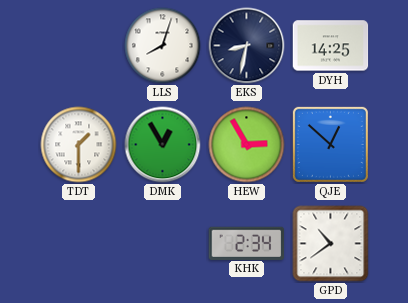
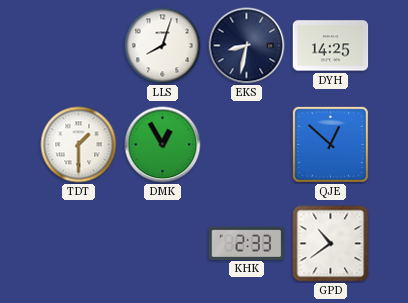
HEW: 2:55 -> none
KHK: 2:34 -> 2:33
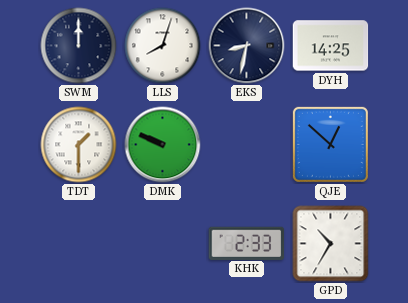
SWM: none -> 12:00
DMK: 12:55 -> 9:49
GPD: 10:39 -> 10:35
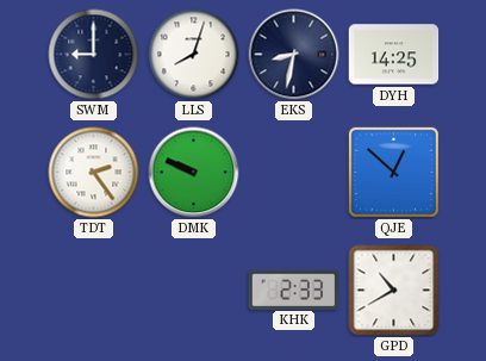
SWM: 12:00 -> 9:00
TDT: 1:30 -> 2:24
GPD: 10:35 -> 10:40
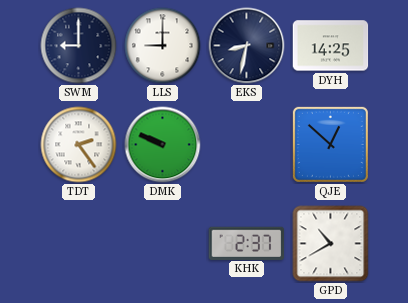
LLS: 8:03 -> 9:00
KHK: 2:33 -> 2:37
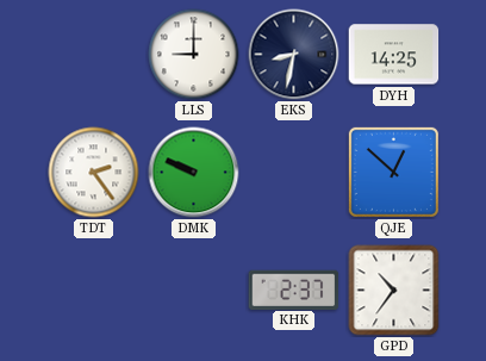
SWM: 9:00 -> none
GPD: 10:40 -> 10:36
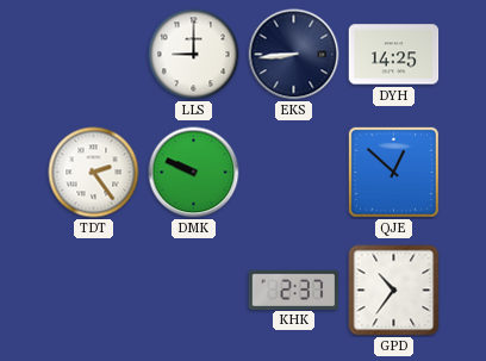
EKS: 8:32 -> 8:44
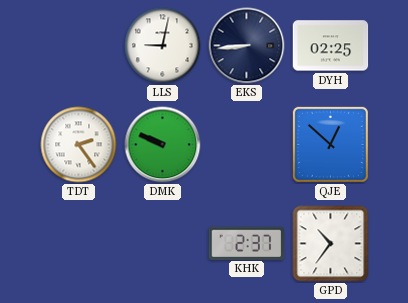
LLS: 9:00 -> 9:02
DYH: 14:25 -> 02:25
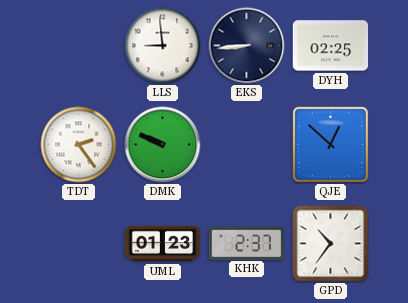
LLS: 9:02 -> 8:59
UML: none -> 01:23
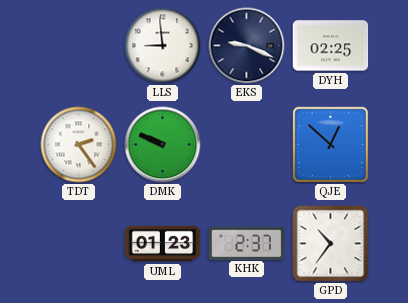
EKS: 8:44 -> 9:19
